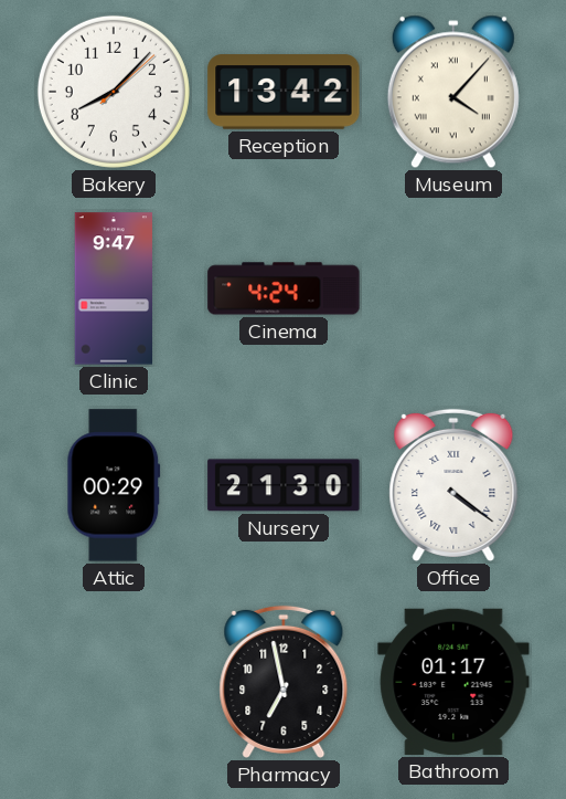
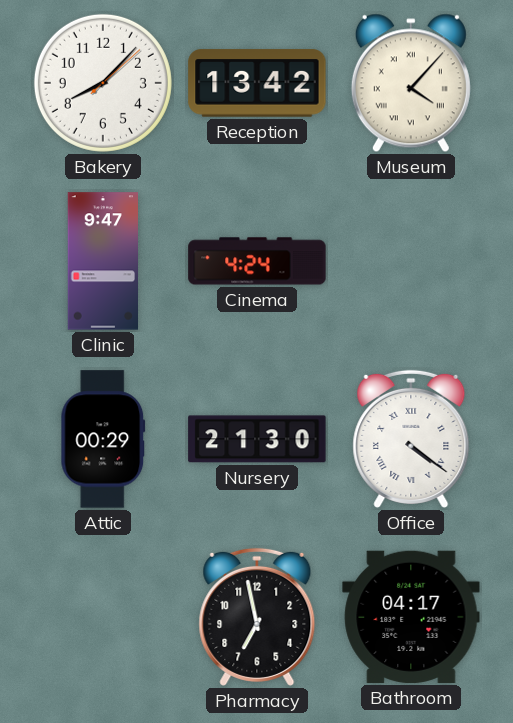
Bathroom: 01:17 -> 04:17
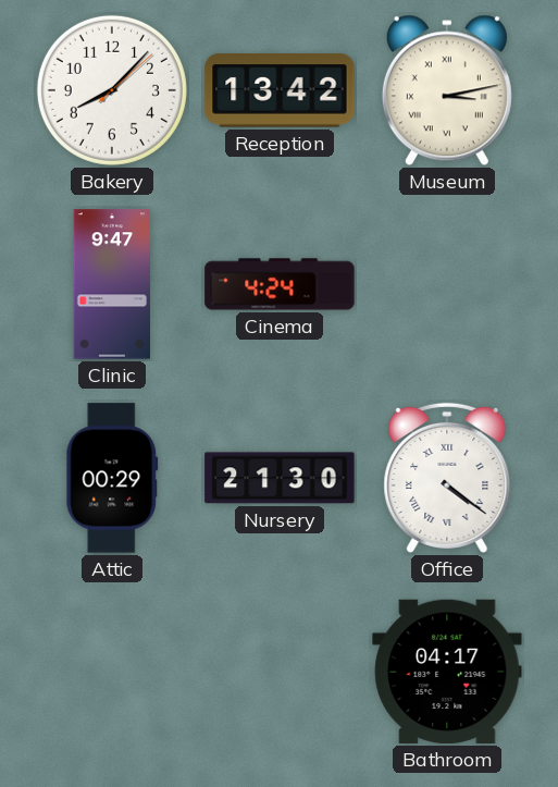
Museum: 4:07 -> 3:13
Pharmacy: 6:58 -> none
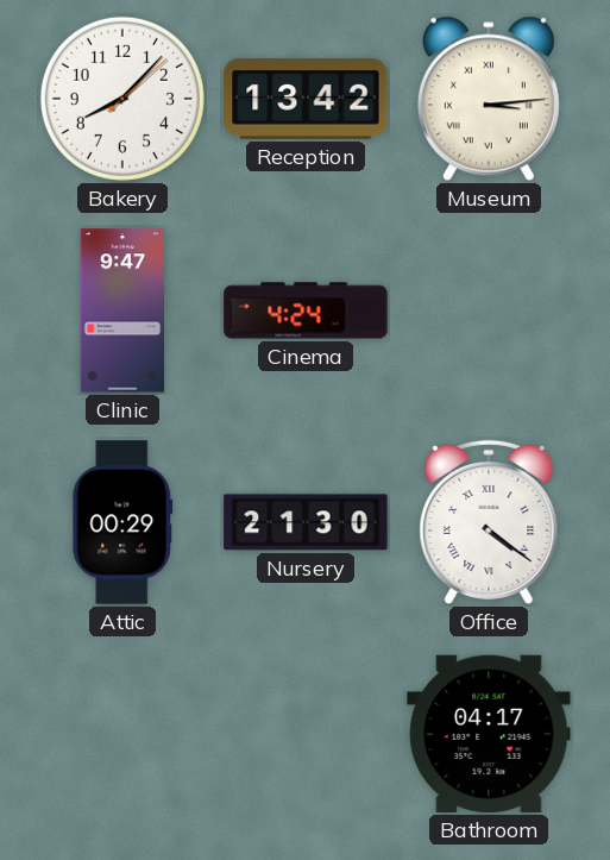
Museum: 3:13 -> 3:14
